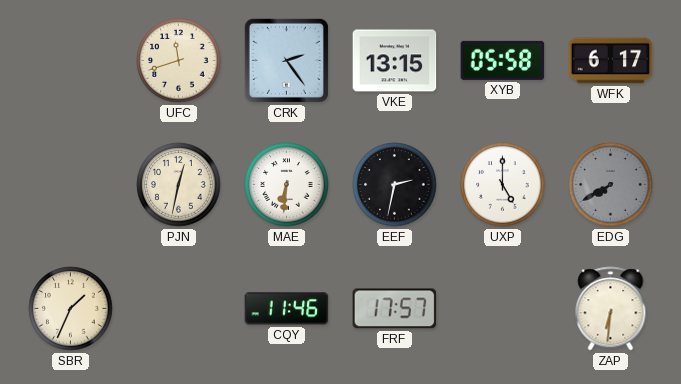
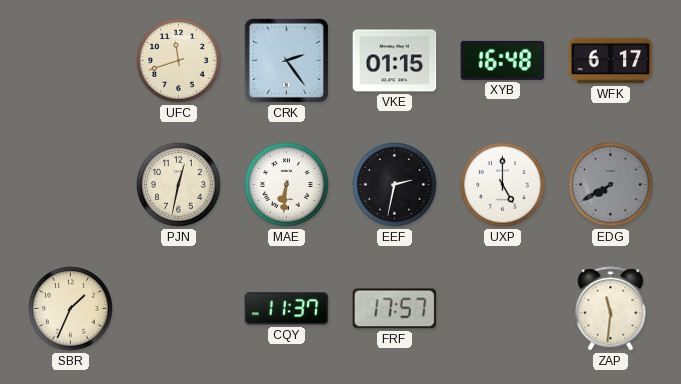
VKE: 13:15 -> 01:15
XYB: 05:58 -> 16:48
CQY: 11:46 -> 11:37
ZAP: 6:31 -> 11:31
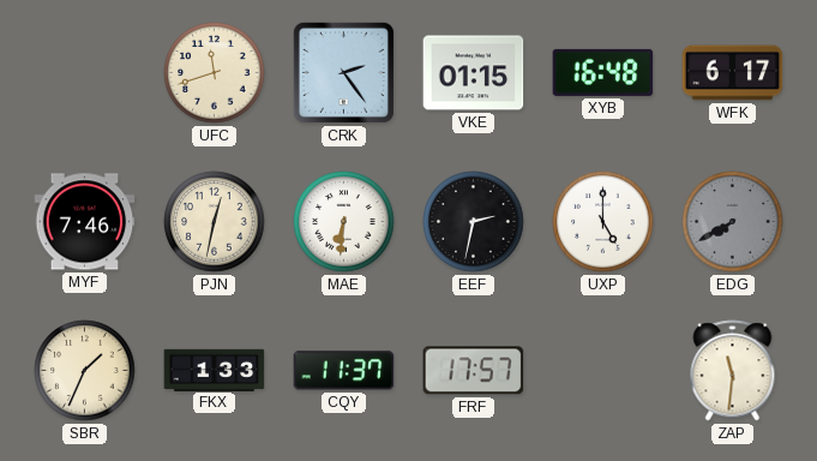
MYF: none -> 7:46
FKX: none -> 1:33
